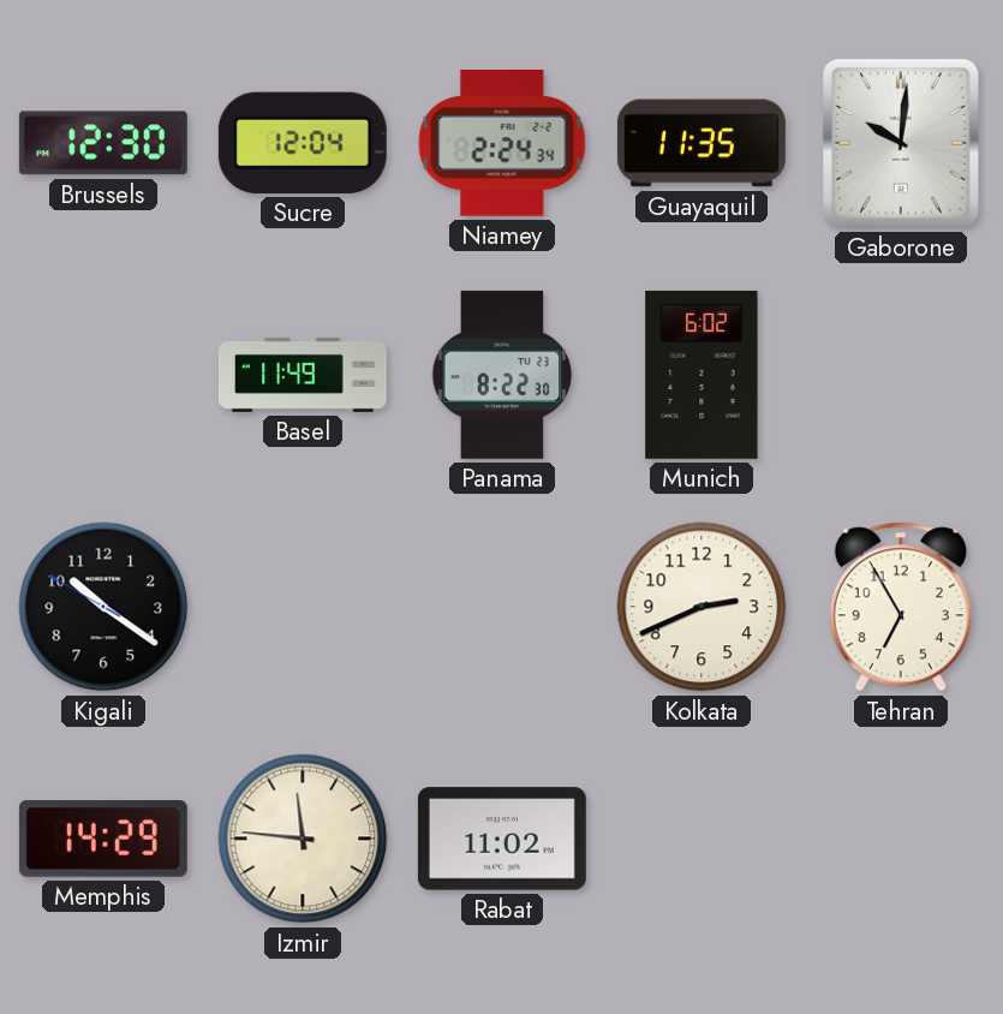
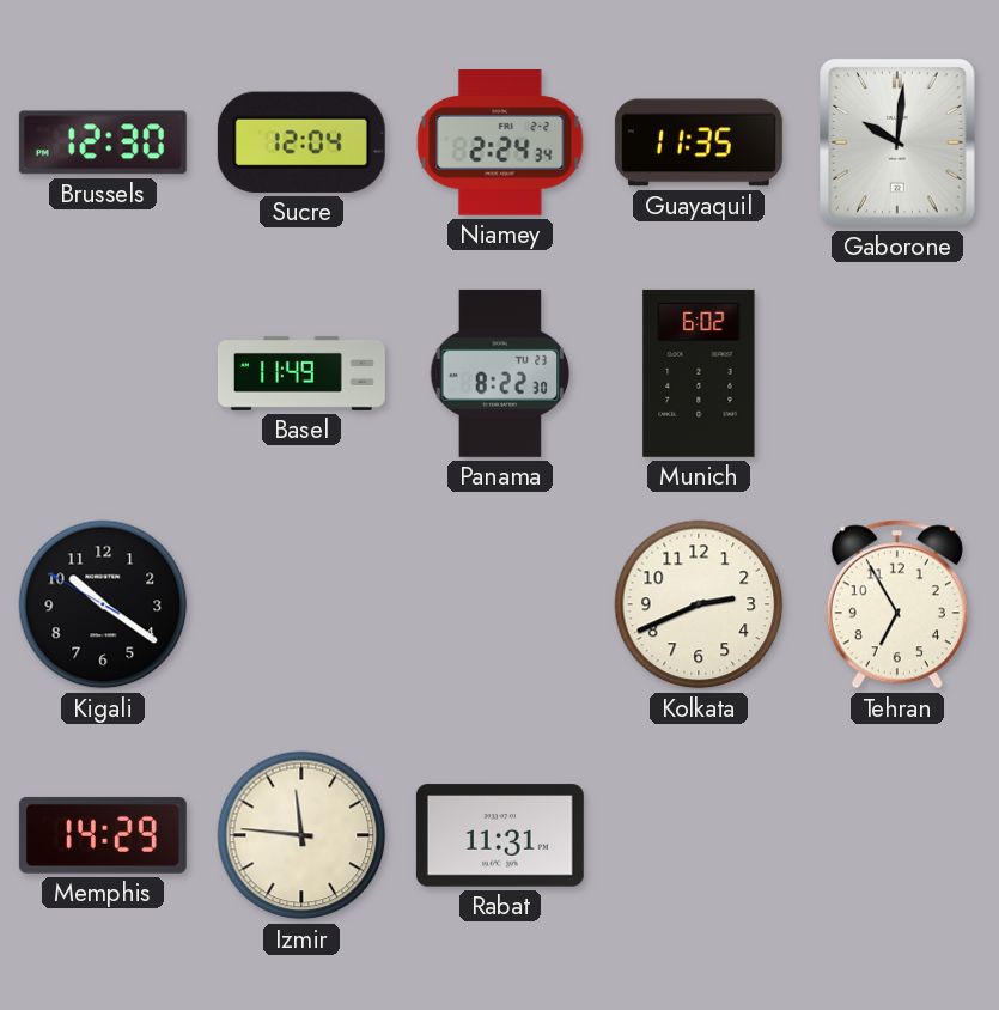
Rabat: 11:02 -> 11:31
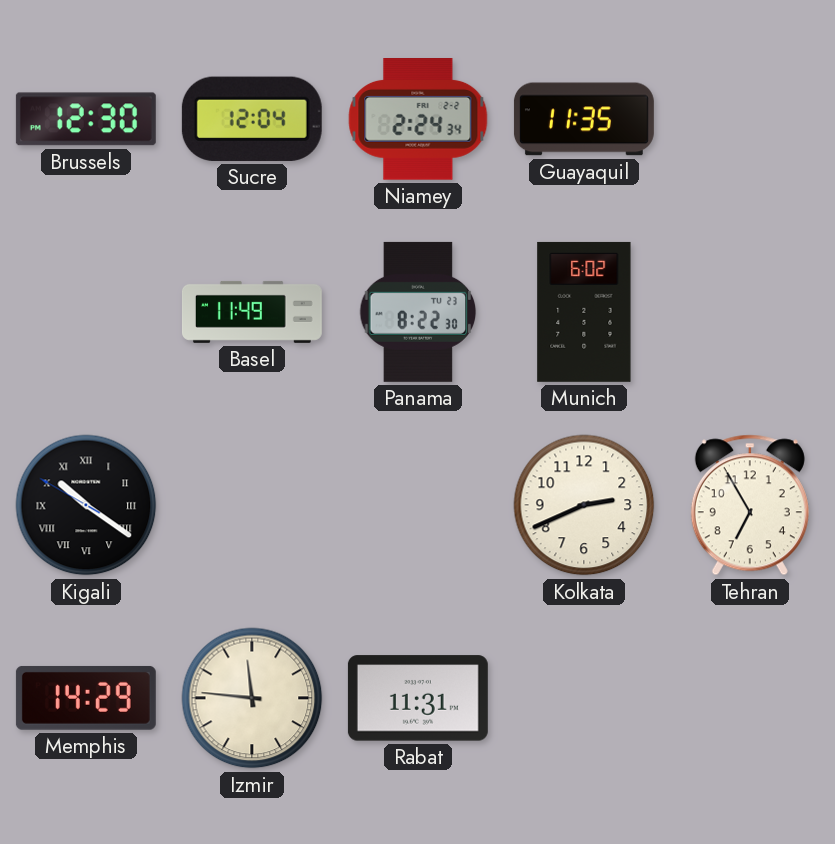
Gaborone: 10:01 -> none
Kigali numerals: Arabic -> Roman
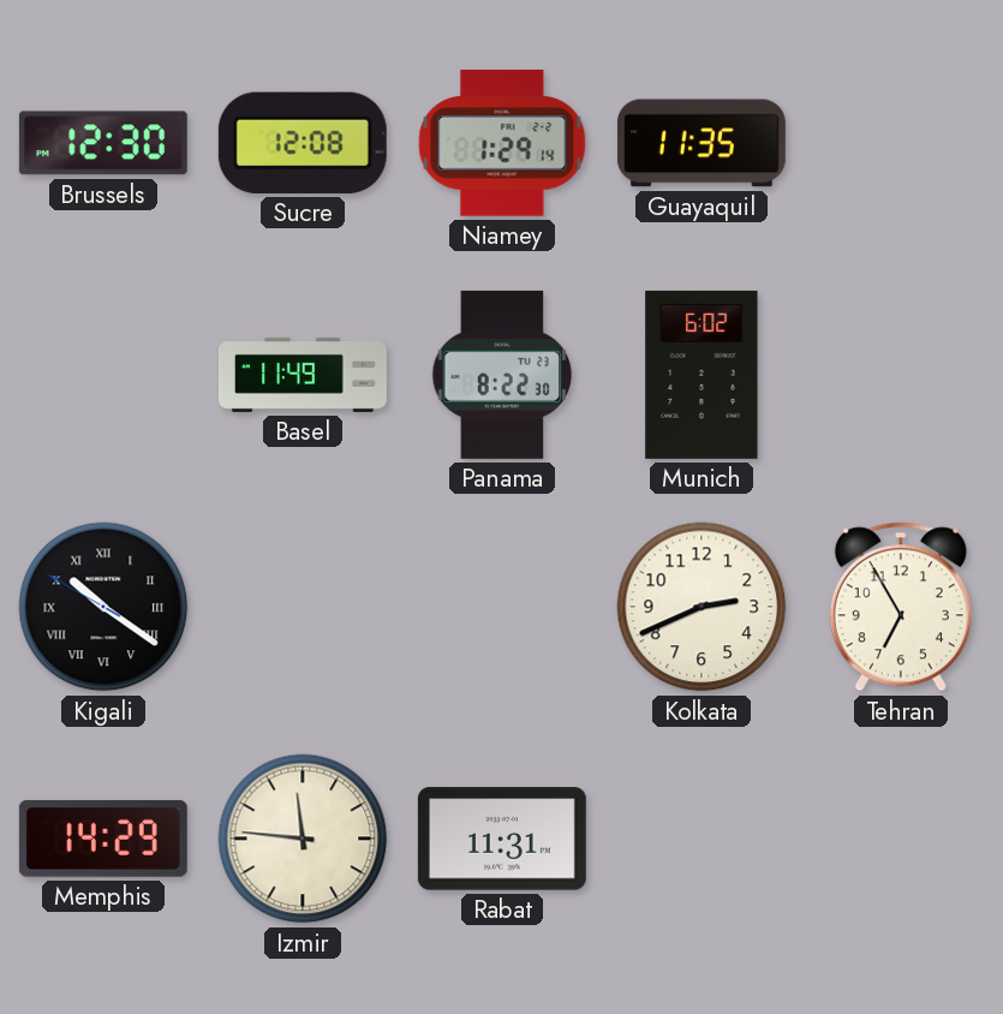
Sucre: 12:04 -> 12:08
Niamey: 2:24 -> 1:29
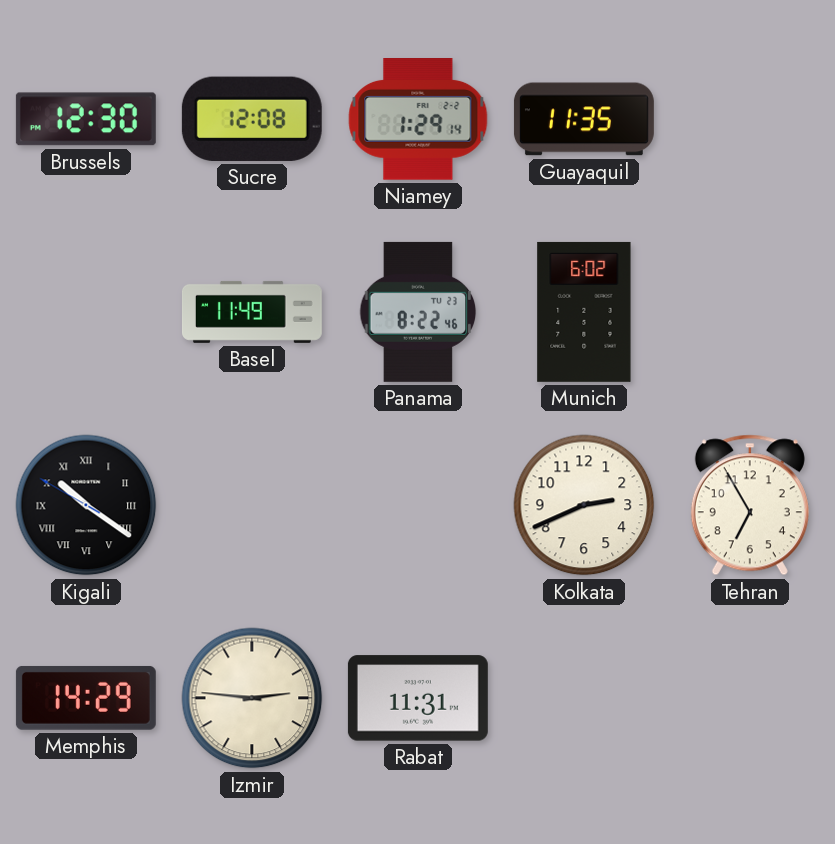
Panama: 8:22:30 -> 8:22:46
Izmir: 11:46 -> 2:46
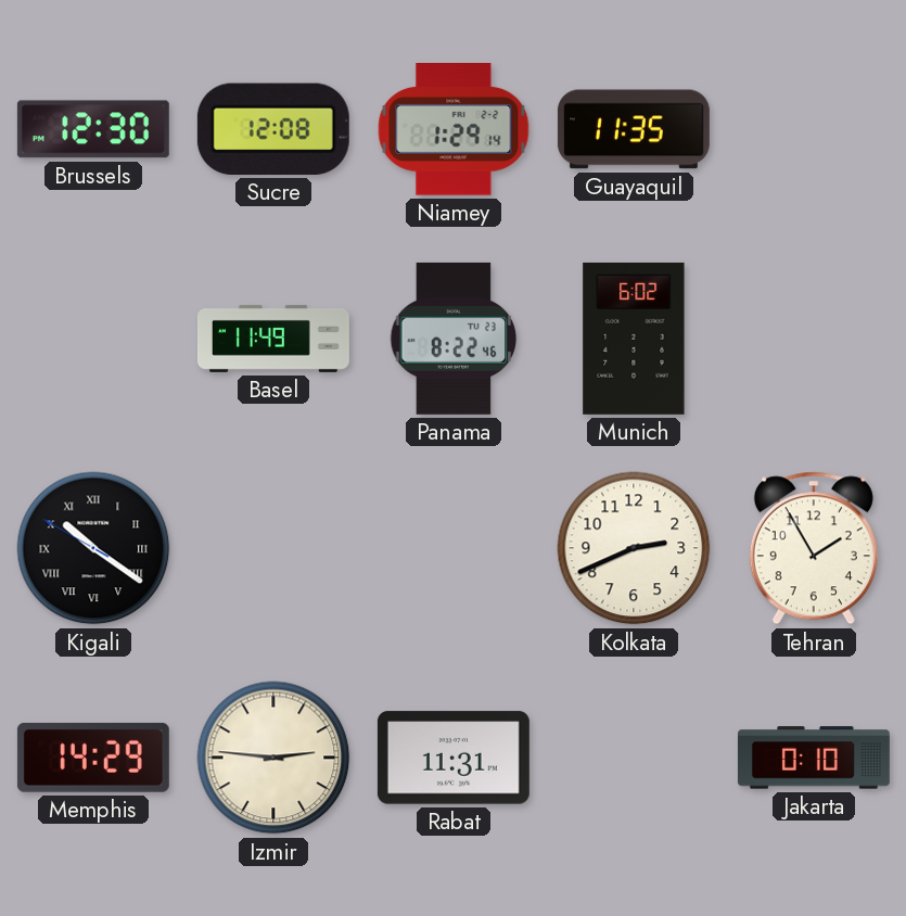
Tehran: 6:55 -> 1:55
Jakarta: none -> 0:10
